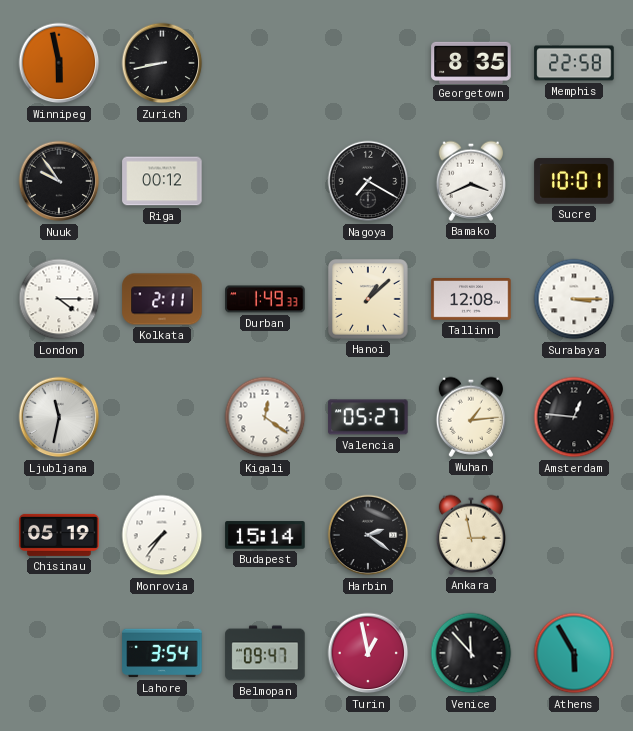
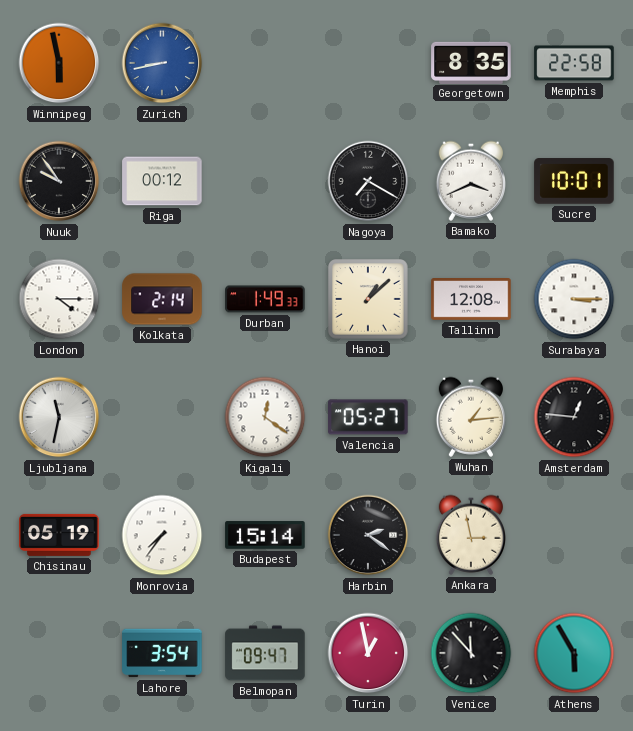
Zurich dial: black -> blue
Kolkata: 2:11 -> 2:14
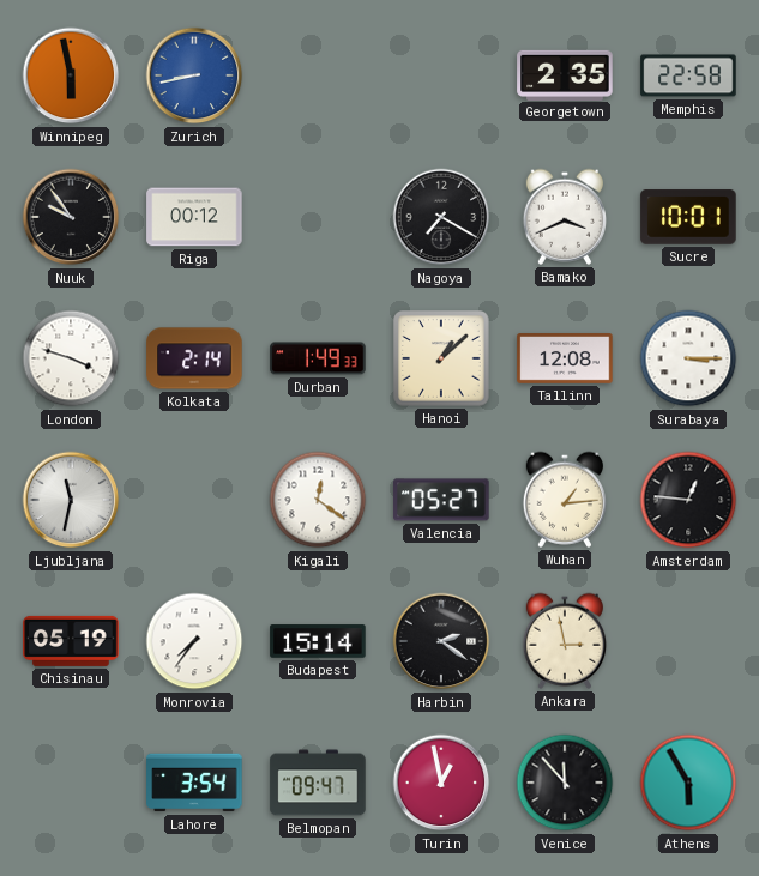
Georgetown: 8:35 -> 2:35
London: 4:15 -> 3:48
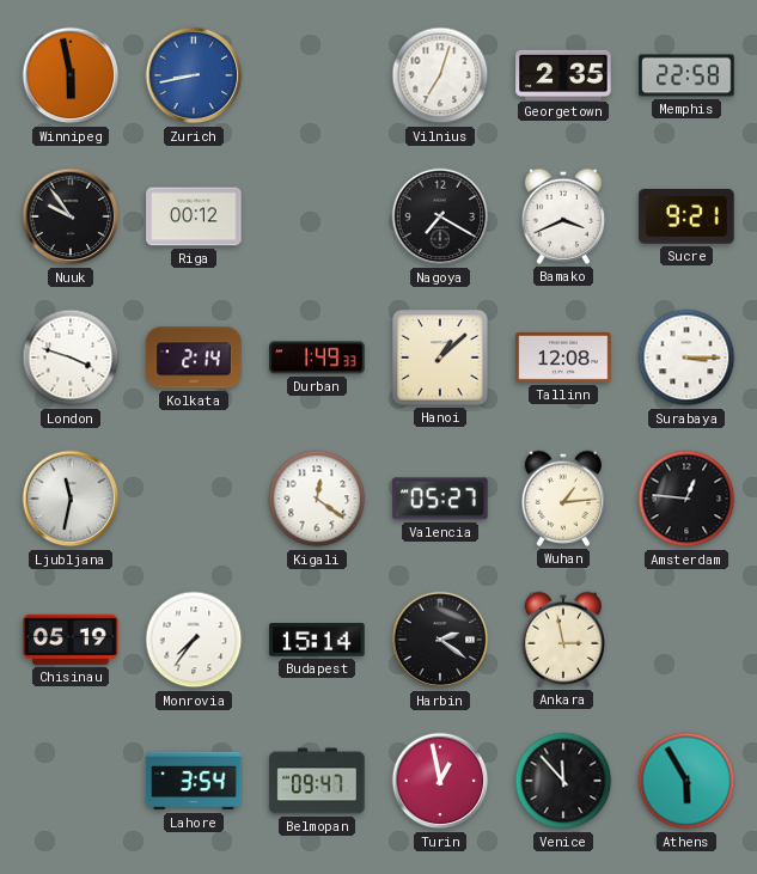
Vilnius: none -> 7:03
Sucre: 10:01 -> 9:21
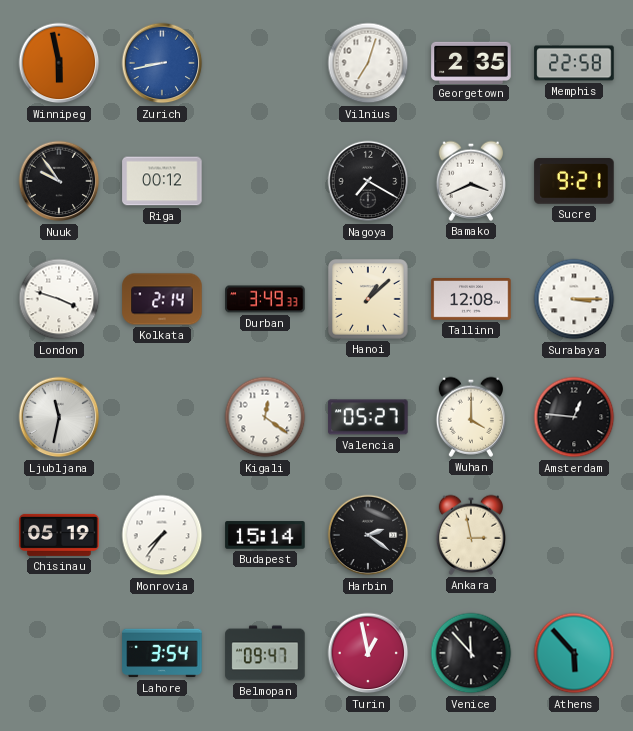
Durban: 1:49 -> 3:49
Wuhan: 1:14 -> 4:00
Athens: 5:55 -> 5:53
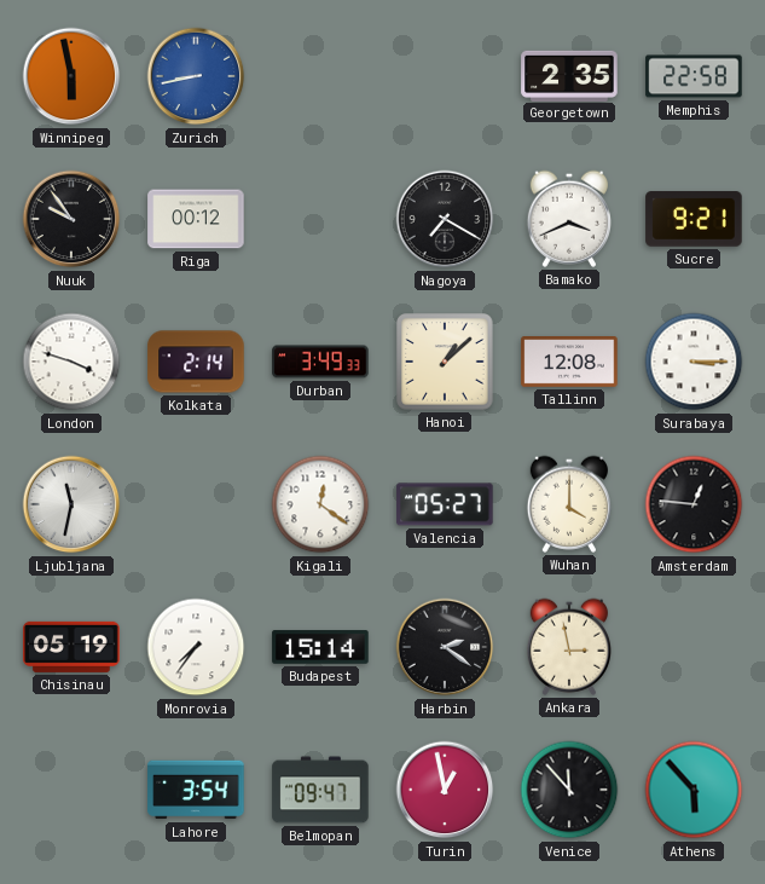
Vilnius: 7:03 -> none
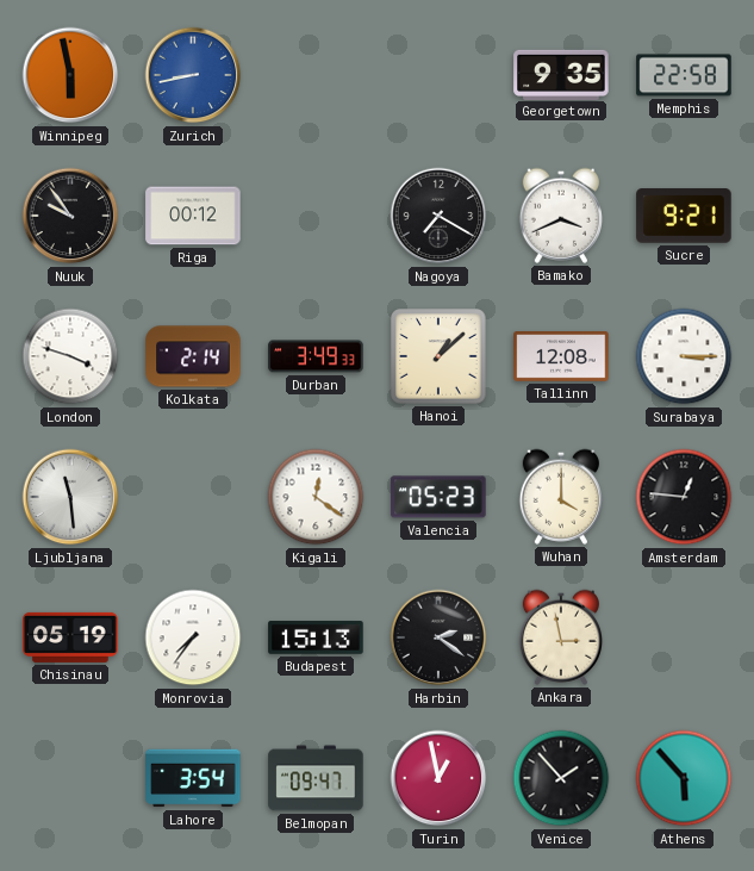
Georgetown: 2:35 -> 9:35
Ljubljana: 11:32 -> 11:29
Valencia: 05:27 -> 05:23
Budapest: 15:14 -> 15:13
Venice: 11:53 -> 1:53
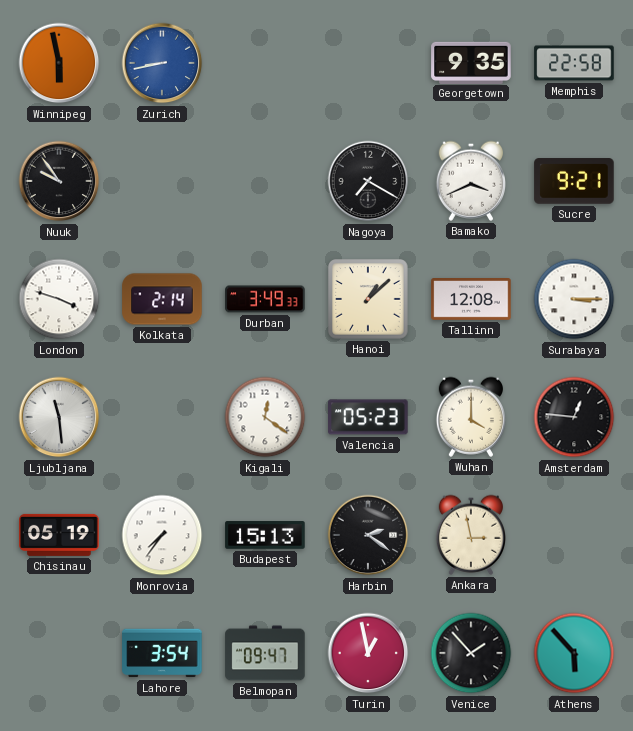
Riga: 00:12 -> none
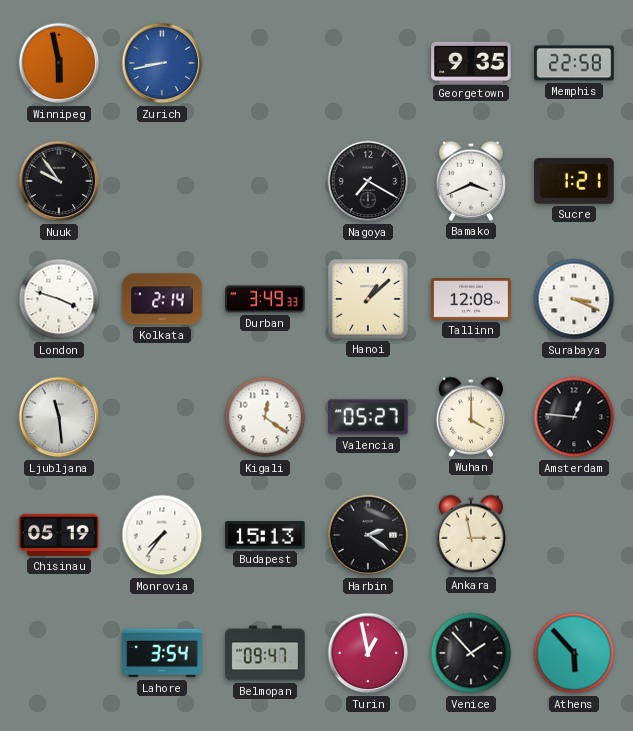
Sucre: 9:21 -> 1:21
Surabaya: 3:15 -> 3:19
Valencia: 05:23 -> 05:27
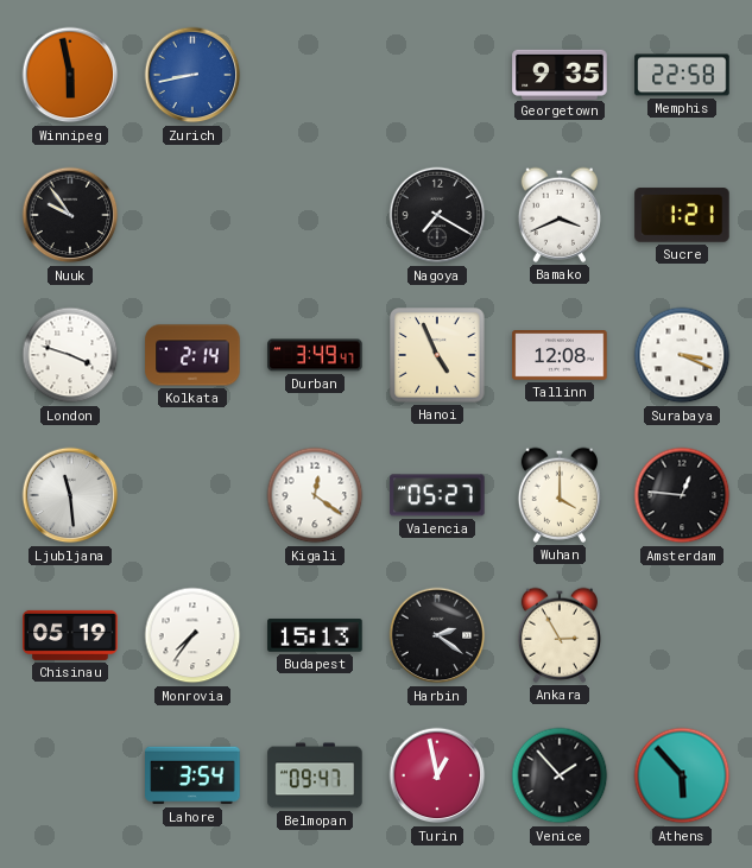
Durban: 3:49:33 -> 3:49:47
Hanoi: 1:08 -> 4:56
Ankara: 2:58 -> 2:55
